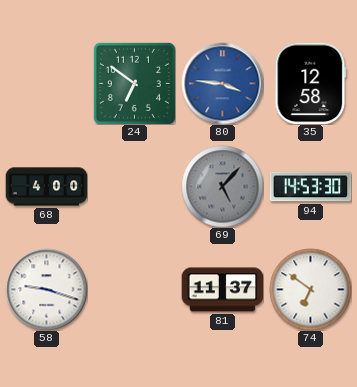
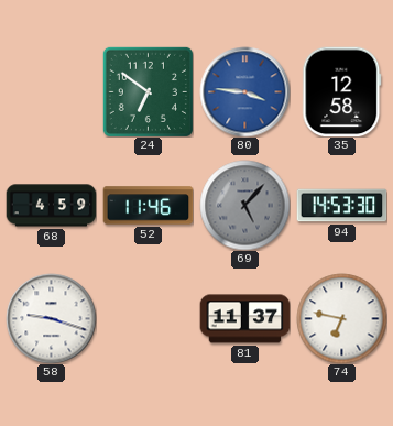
68: 4:00 -> 4:59
52: none -> 11:46
74: 6:51 -> 6:47
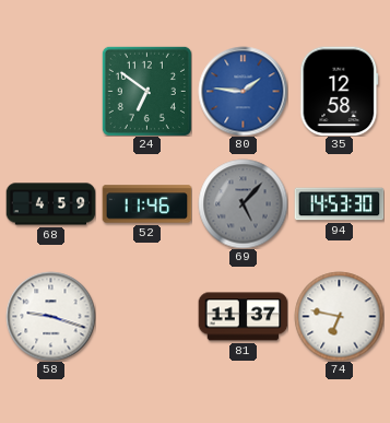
80: 3:46 -> 1:46
